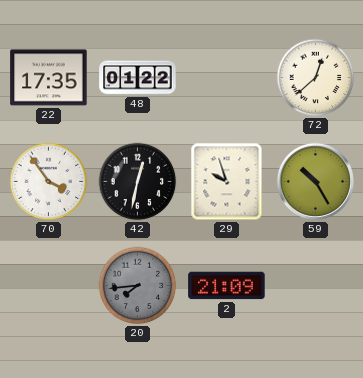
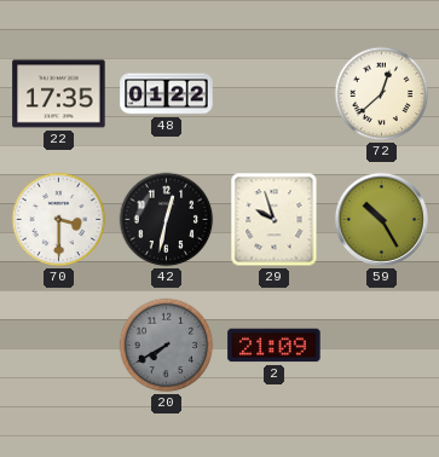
70: 3:54 -> 3:30
20: 7:44 -> 7:40
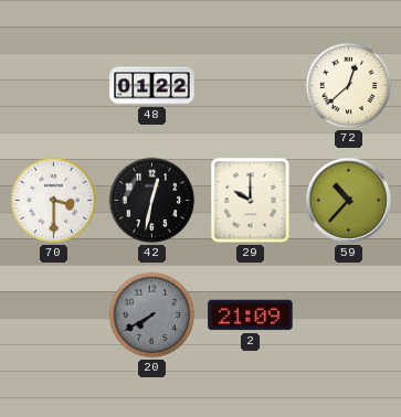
22: 17:35 -> none
29: 9:57 -> 10:00
59: 10:25 -> 10:37
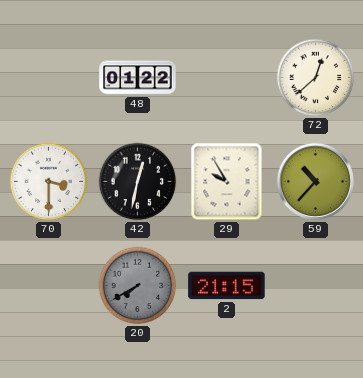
29: 10:00 -> 9:55
2: 21:09 -> 21:15
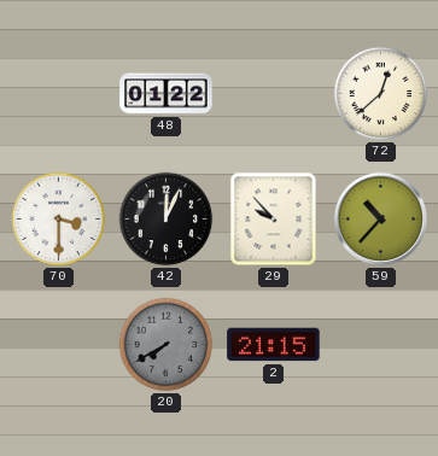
42: 12:32 -> 12:04
29: 9:55 -> 9:53
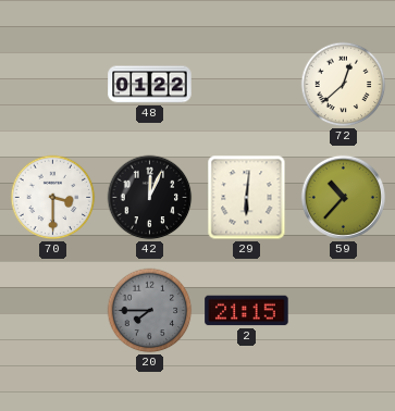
29: 9:53 -> 6:01
20: 7:40 -> 7:45
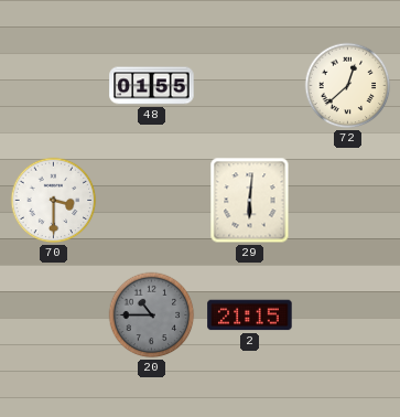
48: 01:22 -> 01:55
42: 12:04 -> none
59: 10:37 -> none
20: 7:45 -> 10:45
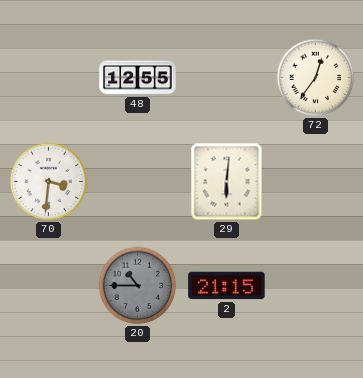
48: 01:55 -> 12:55
72: 12:38 -> 12:36
70: 3:30 -> 3:31
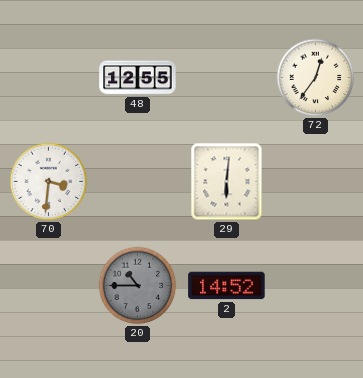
2: 21:15 -> 14:52
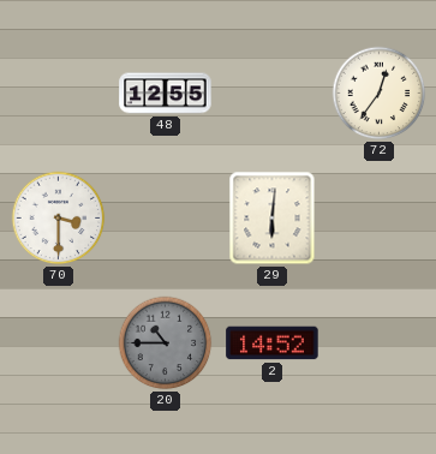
70: 3:31 -> 3:30
